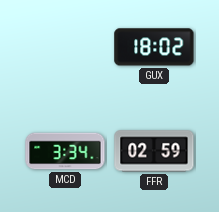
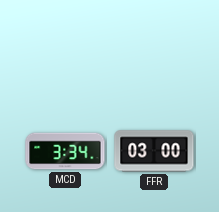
GUX: 18:02 -> none
FFR: 02:59 -> 03:00
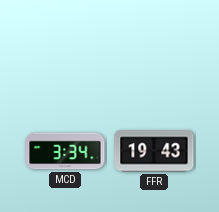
FFR: 03:00 -> 19:43
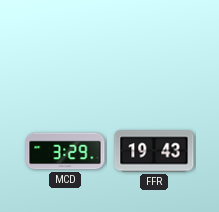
MCD: 3:34 -> 3:29
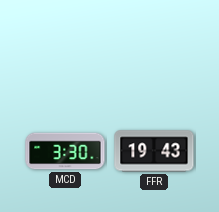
MCD: 3:29 -> 3:30
